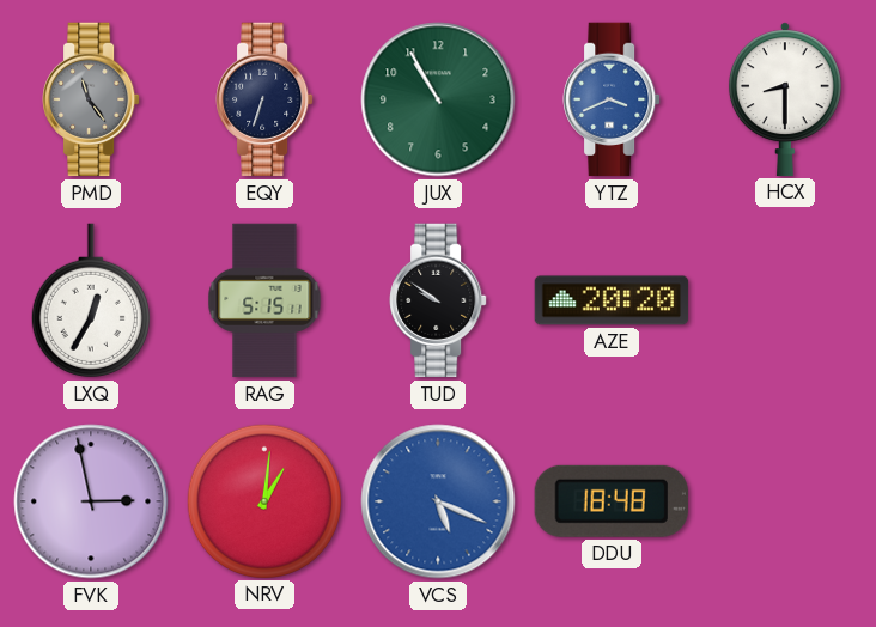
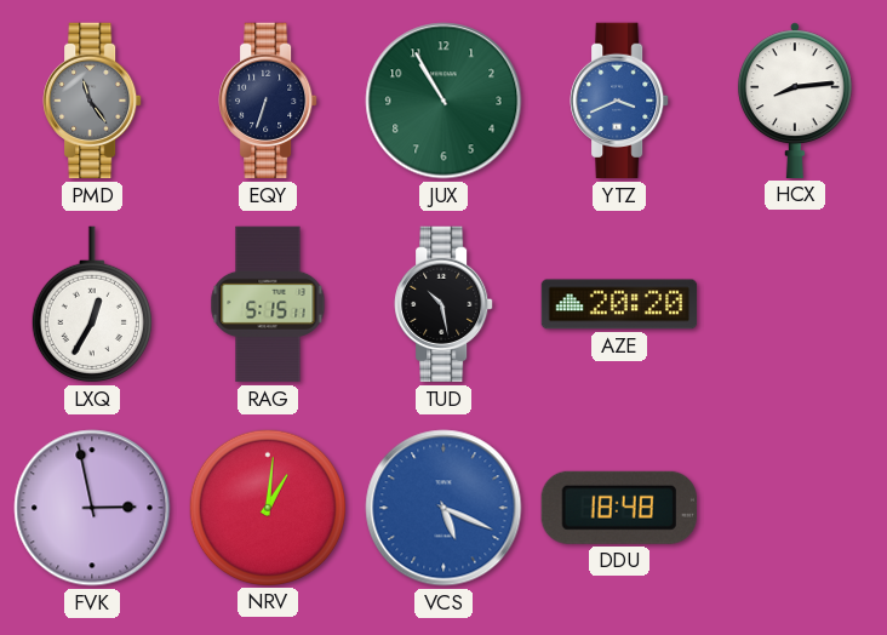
HCX: 8:30 -> 8:14
TUD: 9:51 -> 10:28
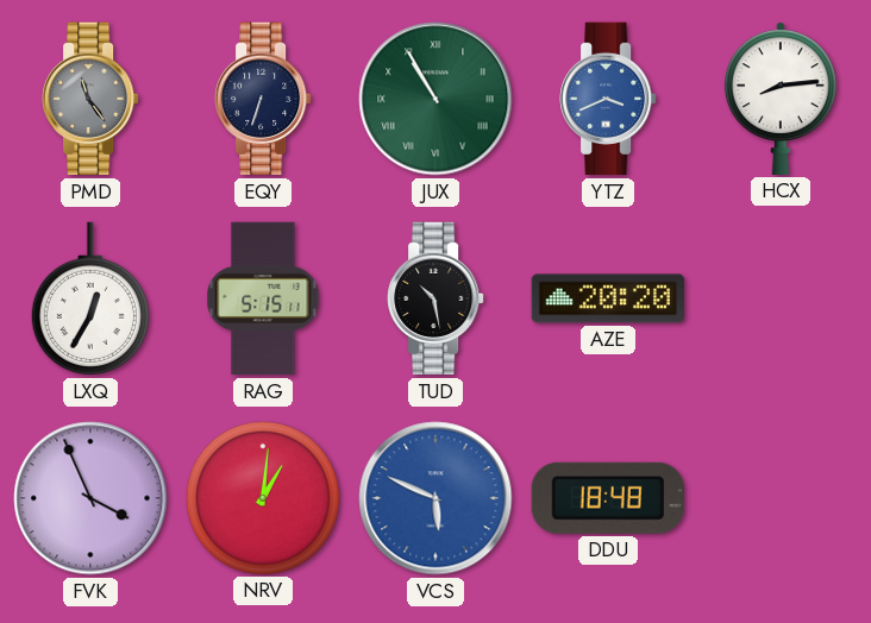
JUX numerals: Arabic -> Roman
FVK: 2:58 -> 3:56
VCS: 5:19 -> 5:49
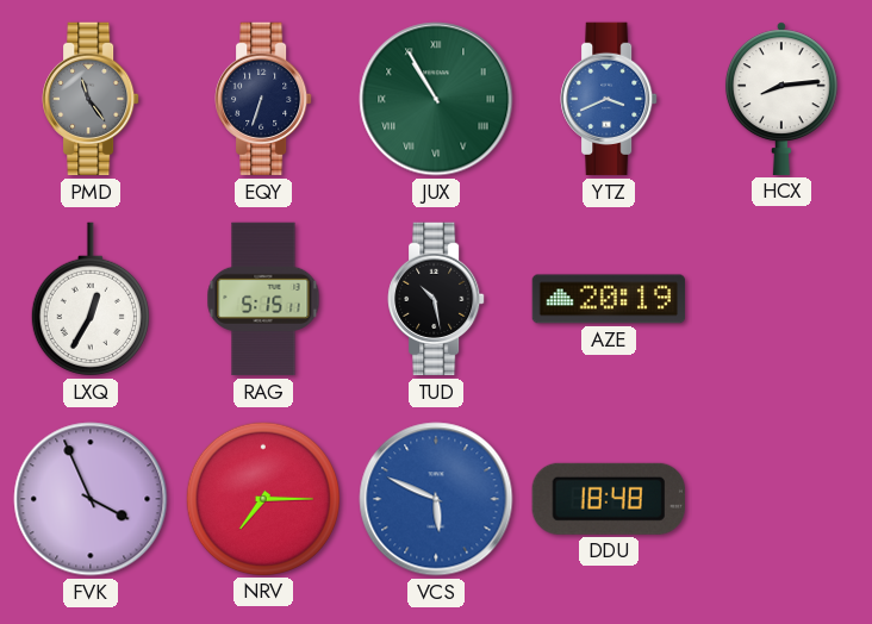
AZE: 20:20 -> 20:19
NRV: 1:01 -> 7:15
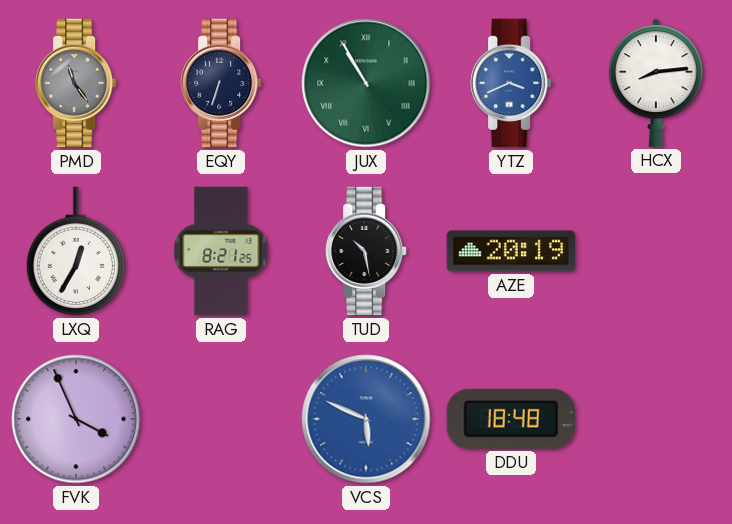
RAG: 5:15 -> 8:21
NRV: 7:15 -> none
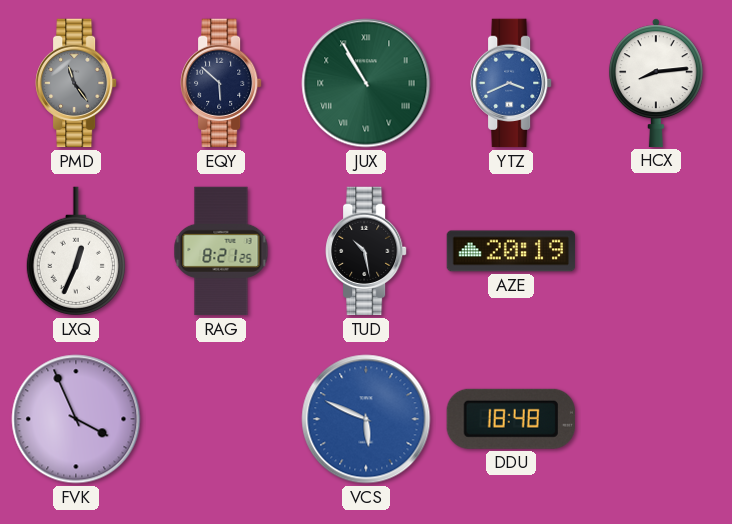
EQY: 6:33 -> 5:52
LXQ: 12:35 -> 12:34
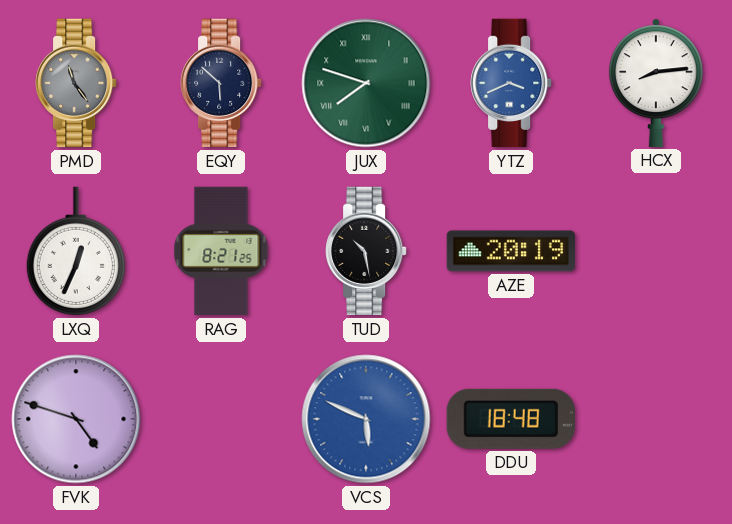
JUX: 10:55 -> 7:48
FVK: 3:56 -> 4:48
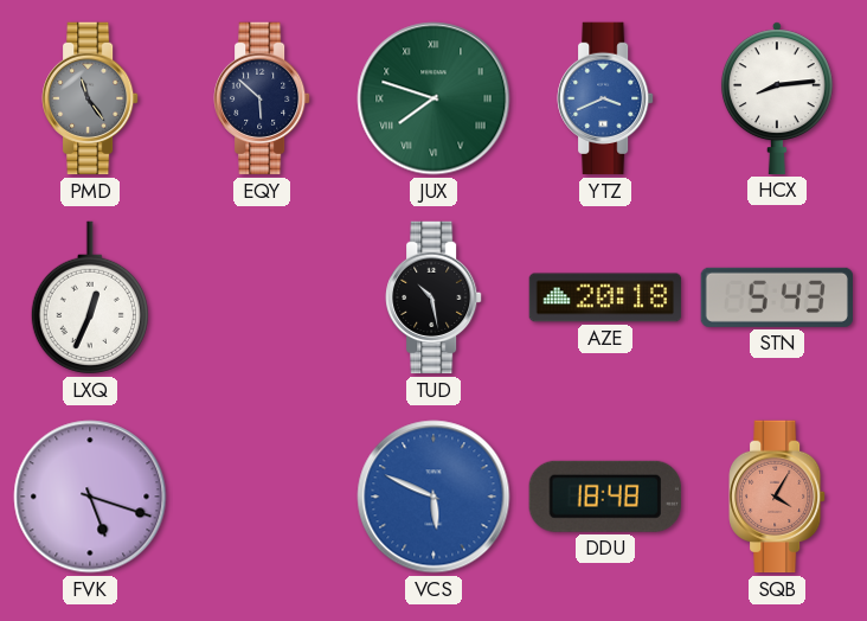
RAG: 8:21 -> none
AZE: 20:19 -> 20:18
STN: none -> 5:43
FVK: 4:48 -> 5:18
SQB: none -> 4:05
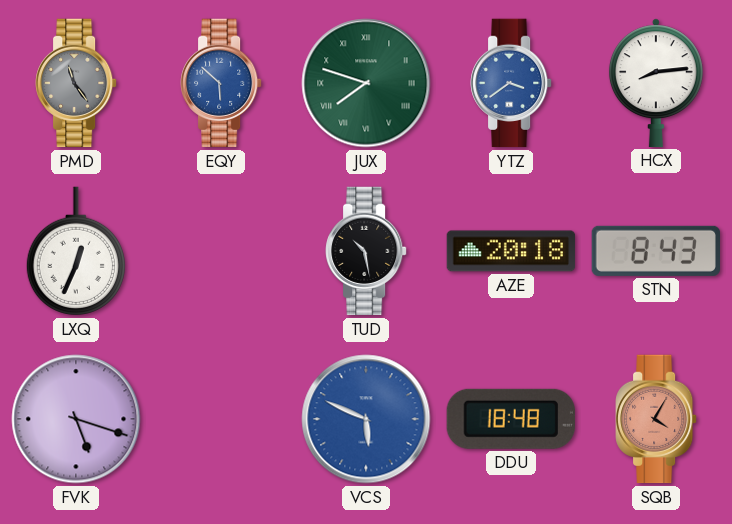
EQY dial: navy -> blue
YTZ: 3:41 -> 3:39
STN: 5:43 -> 8:43
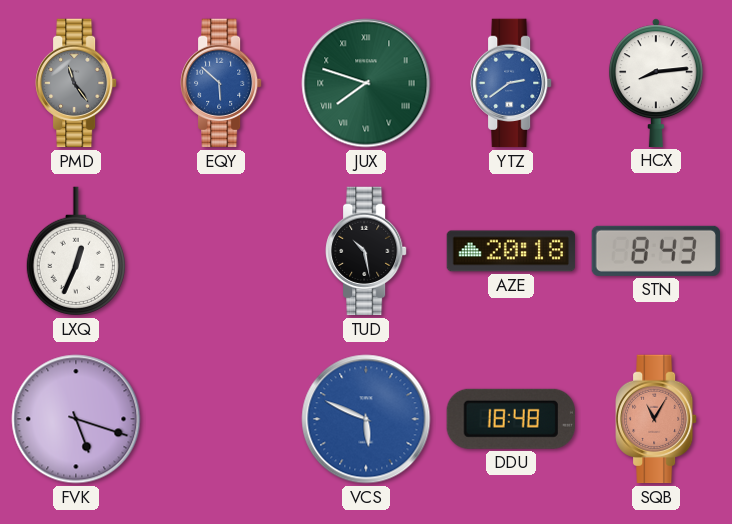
YTZ: 3:39 -> 2:39
SQB: 4:05 -> 11:05
